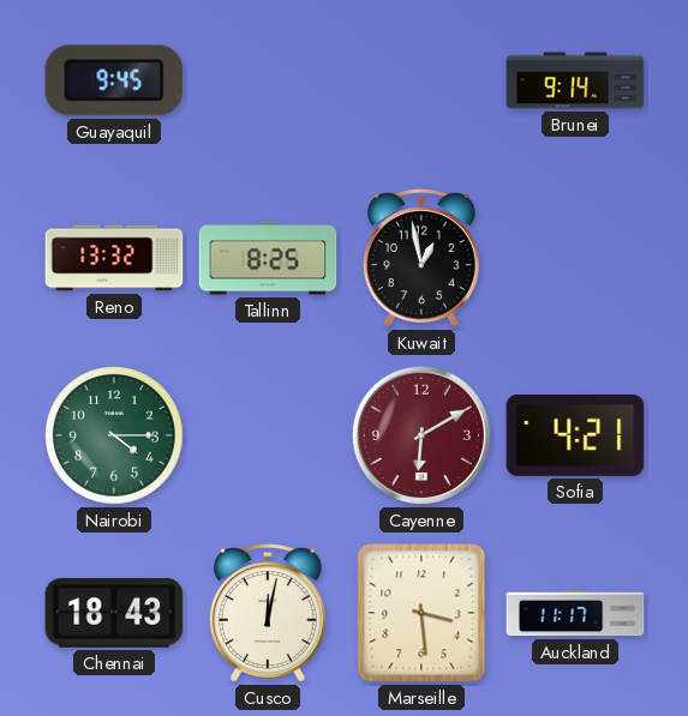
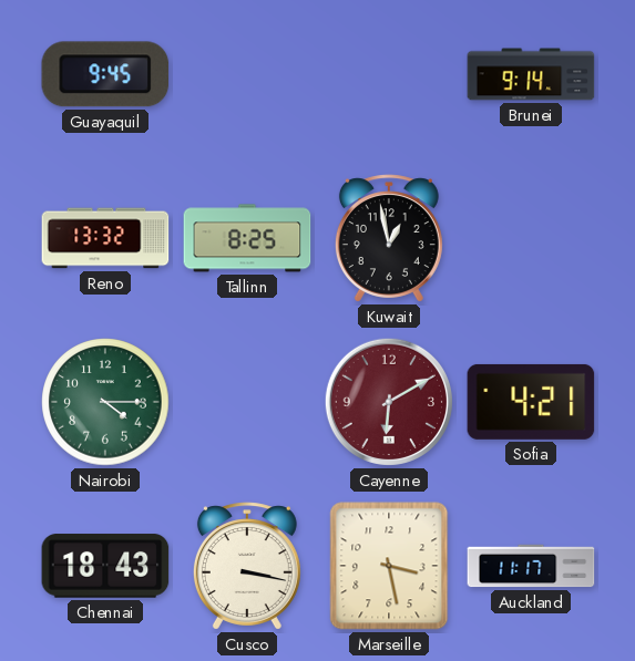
Cusco: 12:02 -> 3:17
Marseille: 3:29 -> 3:28
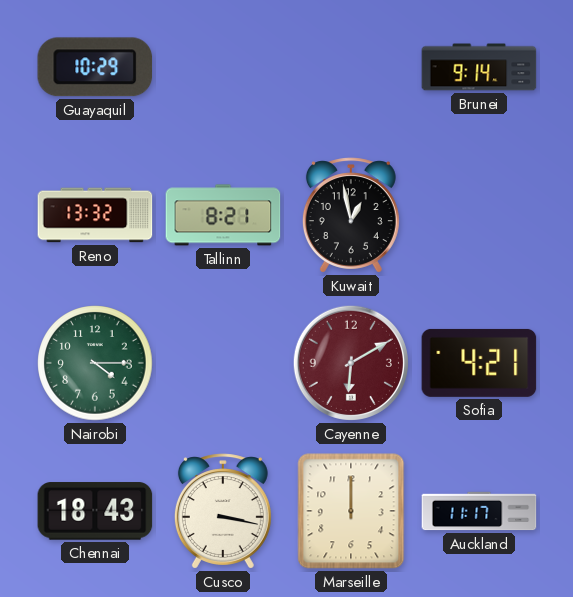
Guayaquil: 9:45 -> 10:29
Tallinn: 8:25 -> 8:21
Marseille: 3:28 -> 12:00
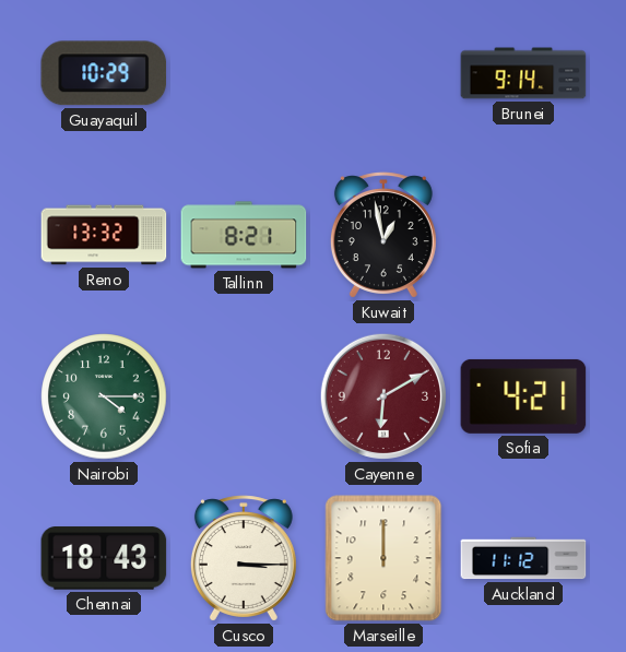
Cusco: 3:17 -> 3:15
Auckland: 11:17 -> 11:12
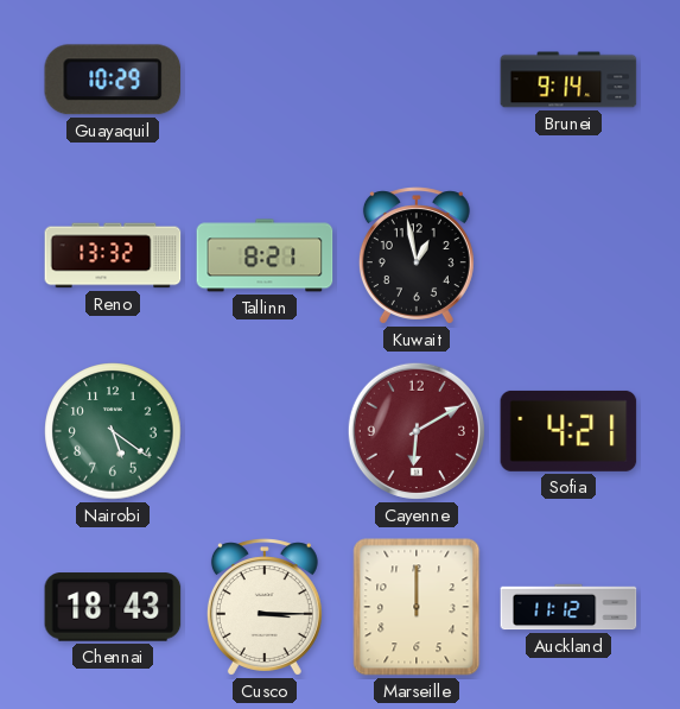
Nairobi: 4:15 -> 5:21
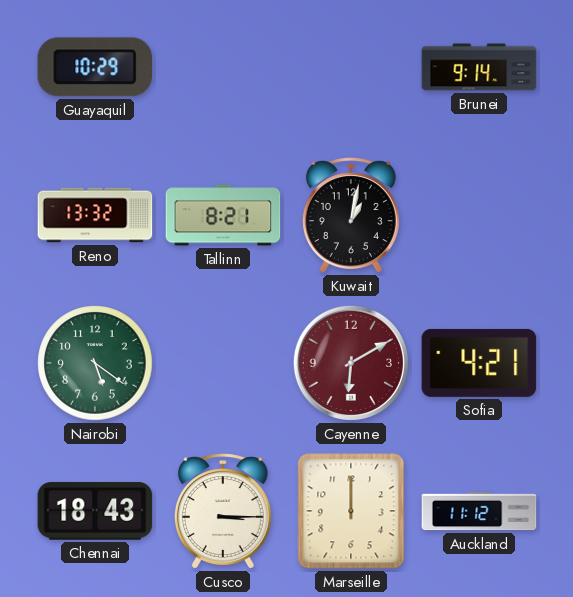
Kuwait: 12:58 -> 1:02
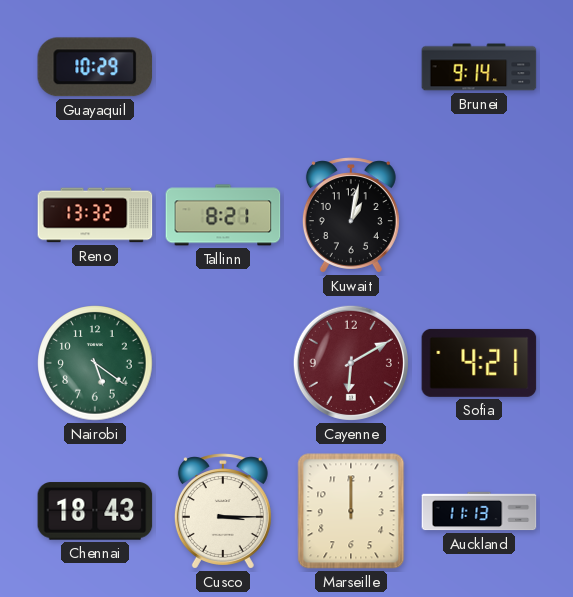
Auckland: 11:12 -> 11:13
